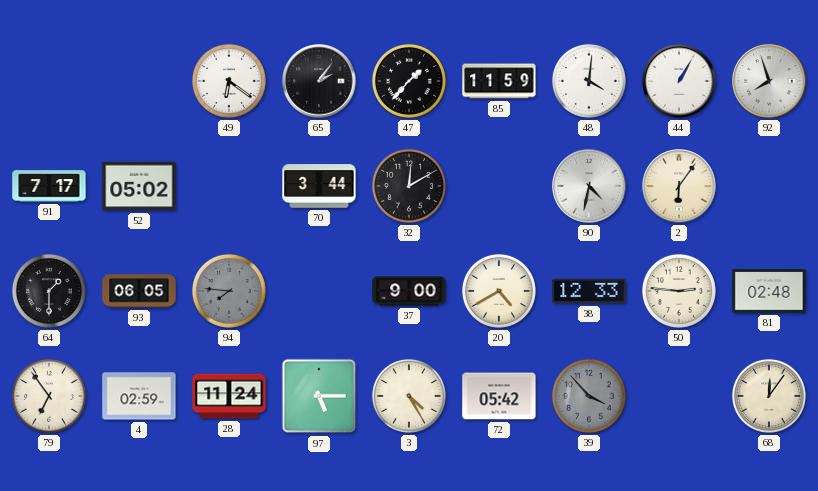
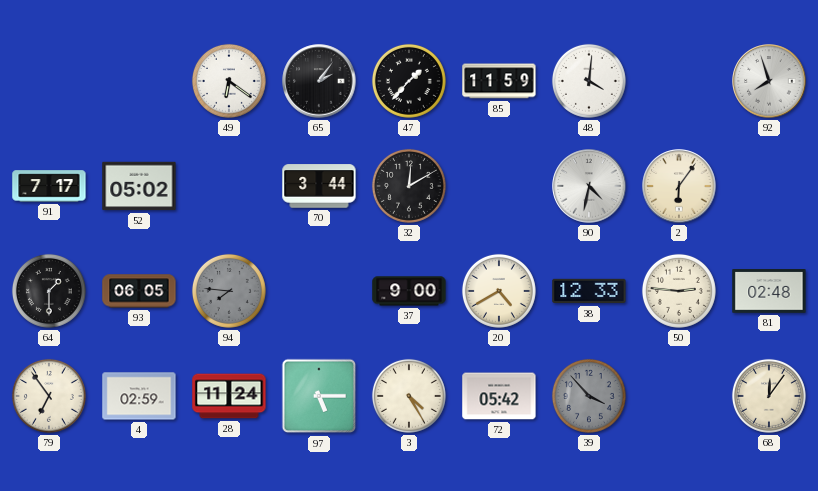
44: 1:05 -> none
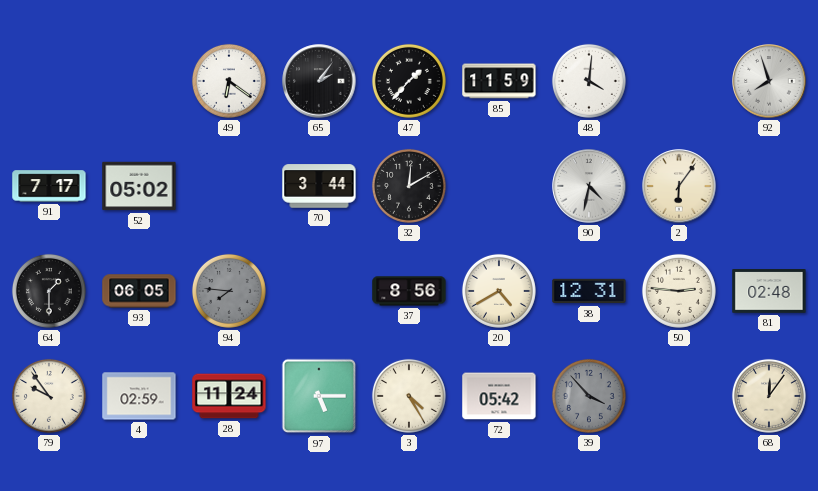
37: 9:00 -> 8:56
38: 12:33 -> 12:31
79: 6:54 -> 9:54
